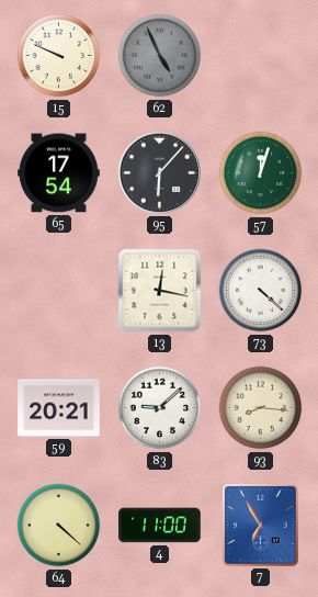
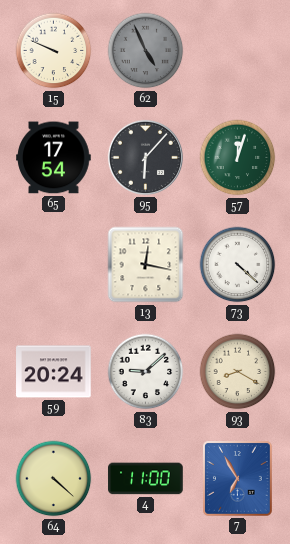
59: 20:21 -> 20:24
93: 8:16 -> 8:20
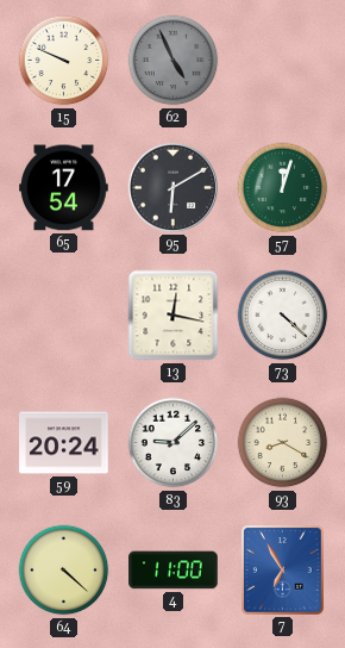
95: 6:07 -> 6:10
